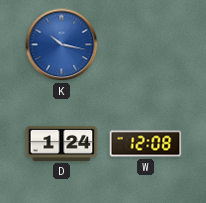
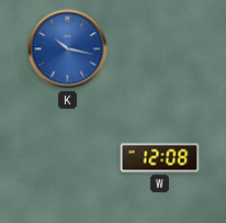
D: 1:24 -> none
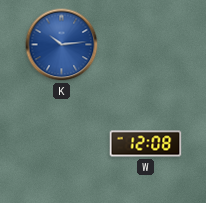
K: 10:17 -> 10:14
